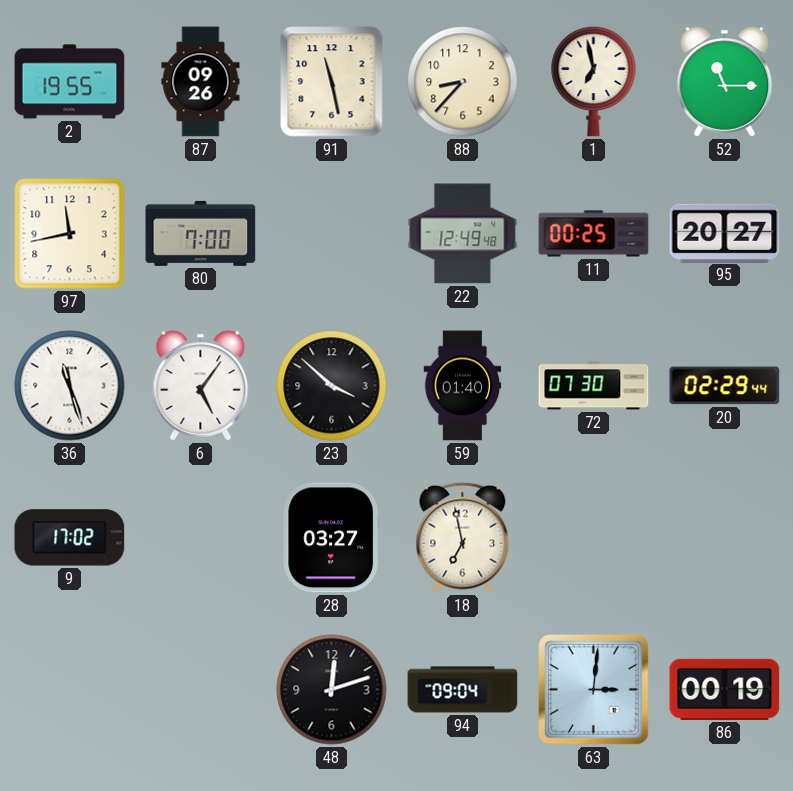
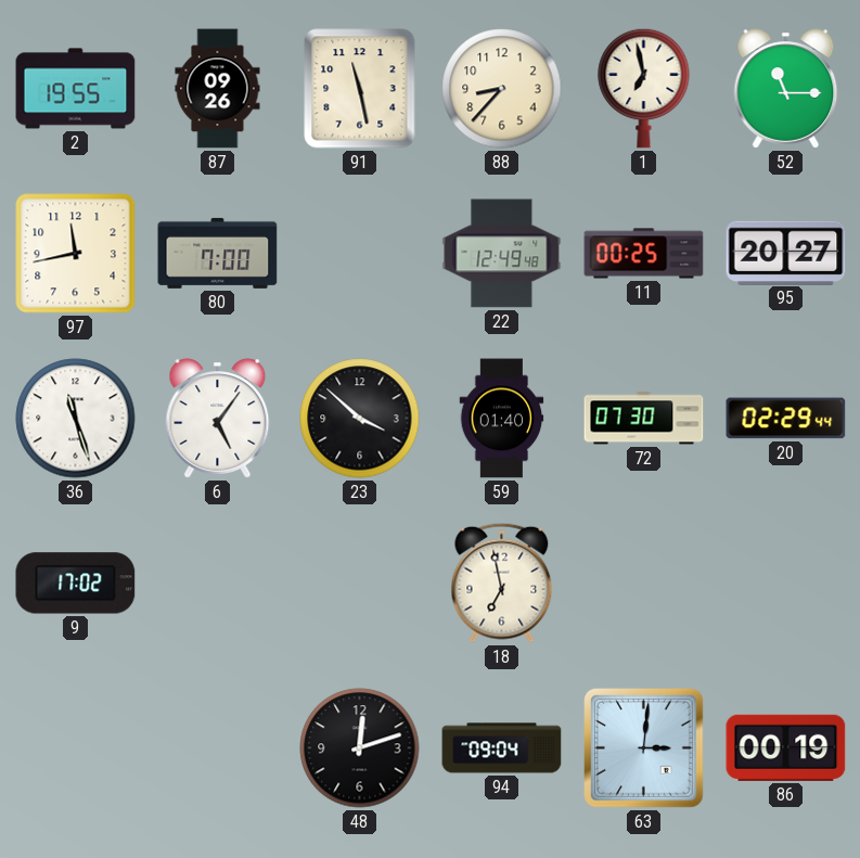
28: 03:27 -> none
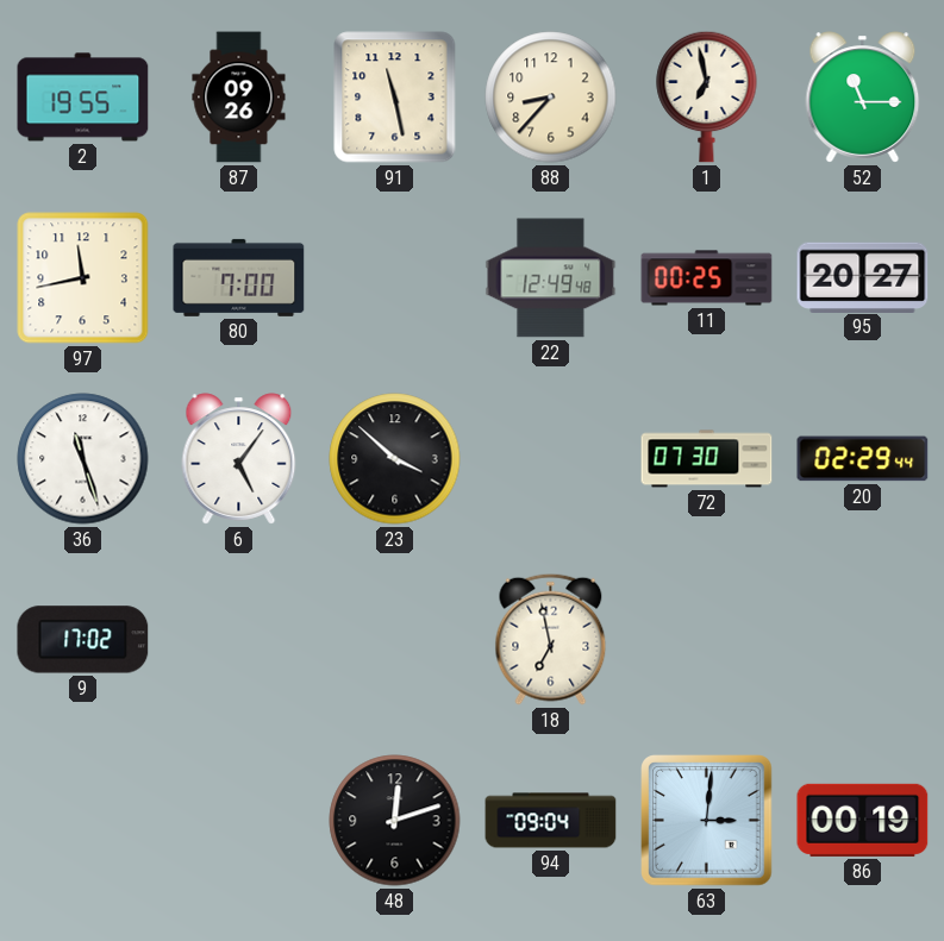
59: 01:40 -> none
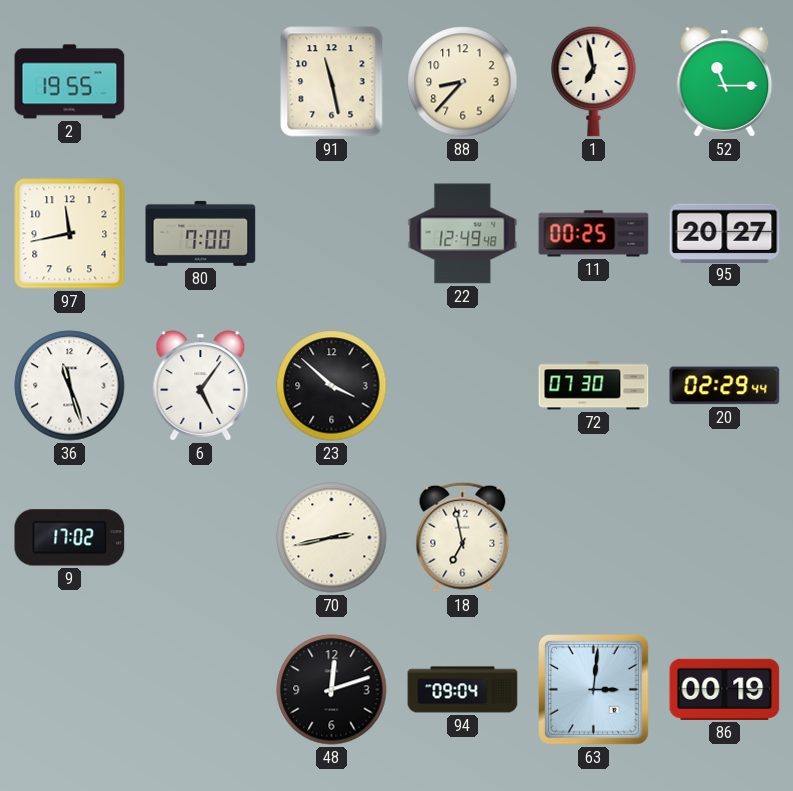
87: 09:26 -> none
70: none -> 2:43
